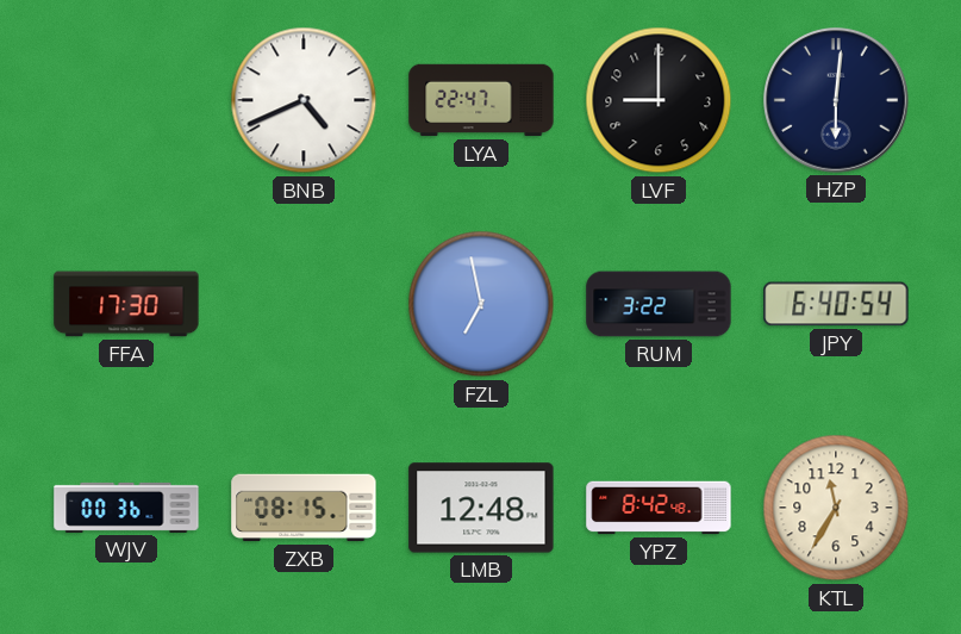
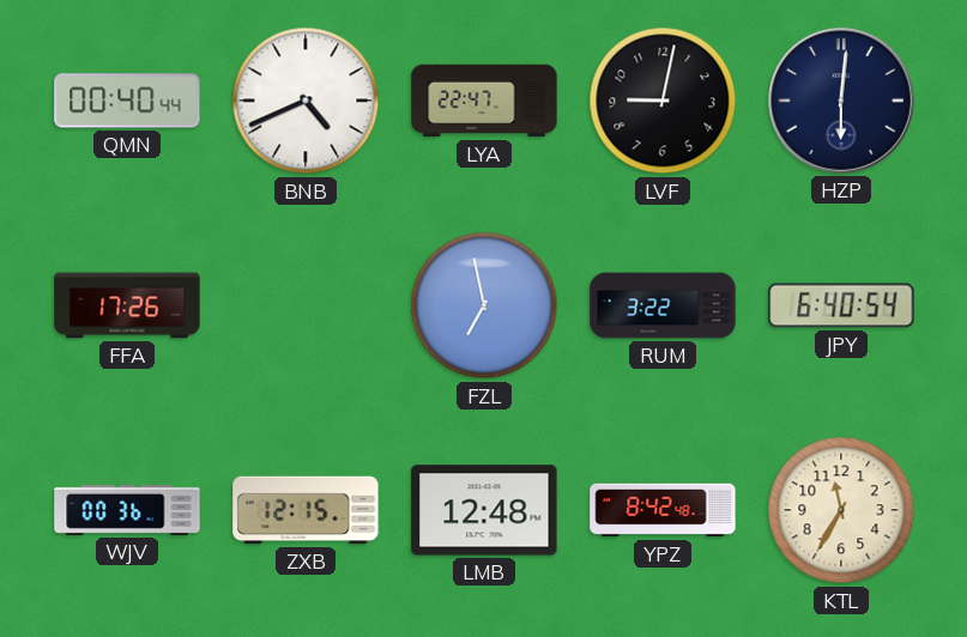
QMN: none -> 00:40
LVF: 9:00 -> 9:02
FFA: 17:30 -> 17:26
ZXB: 08:15 -> 12:15
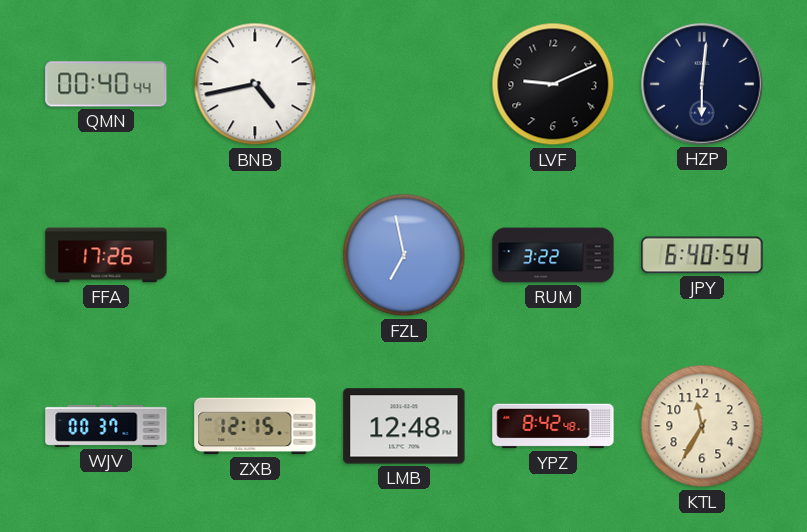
BNB: 4:41 -> 4:43
LYA: 22:47 -> none
LVF: 9:02 -> 9:11
WJV: 00:36 -> 00:37
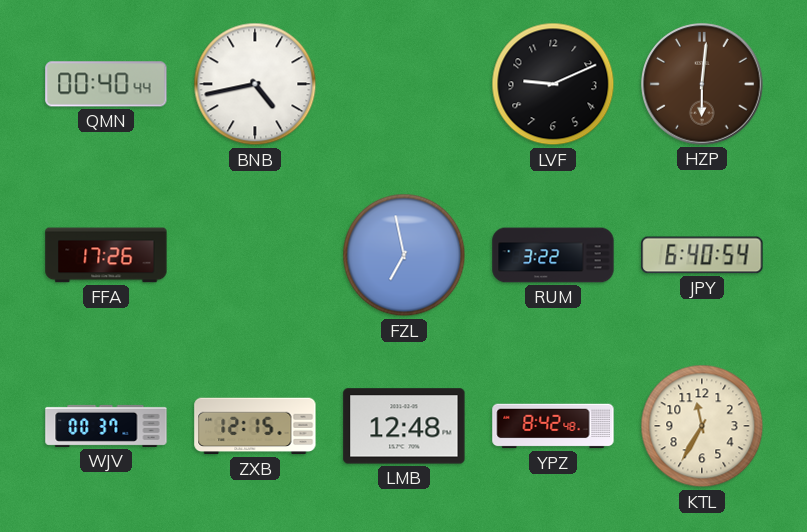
HZP dial: navy -> brown
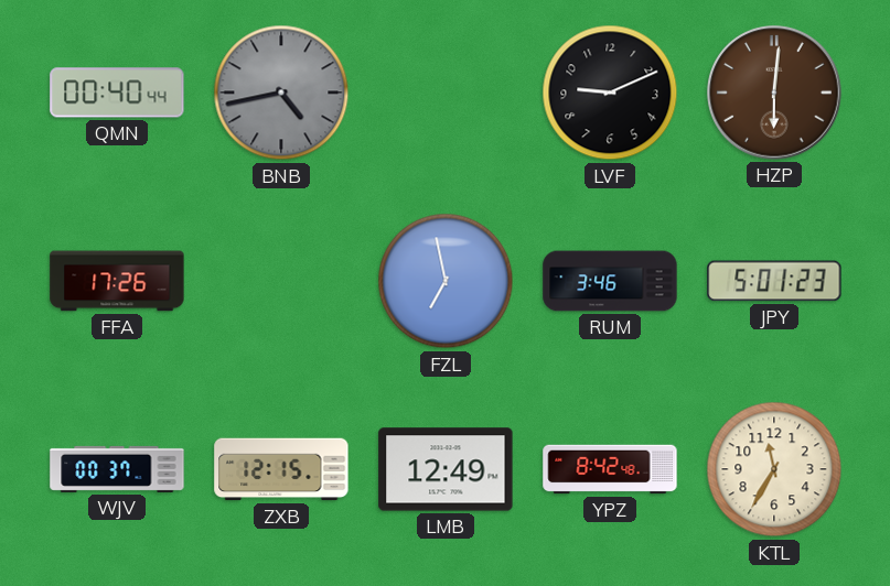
BNB dial: white -> grey
RUM: 3:22 -> 3:46
JPY: 6:40 -> 5:01
LMB: 12:48 -> 12:49
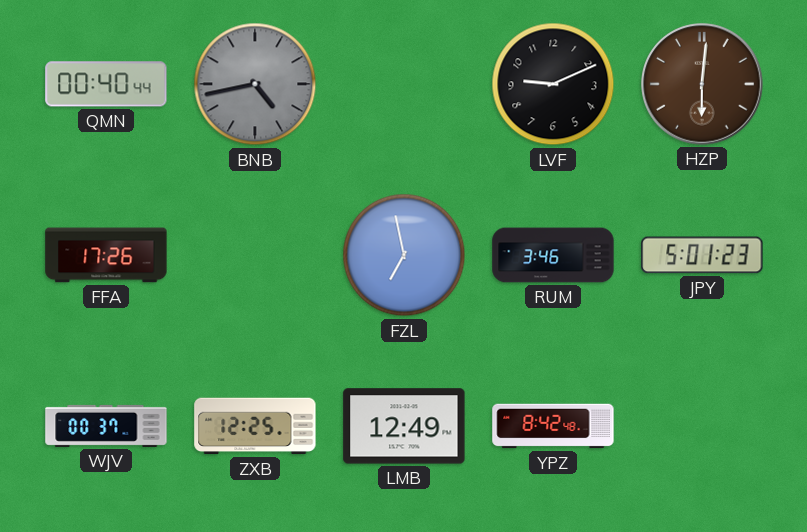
ZXB: 12:15 -> 12:25
KTL: 11:35 -> none
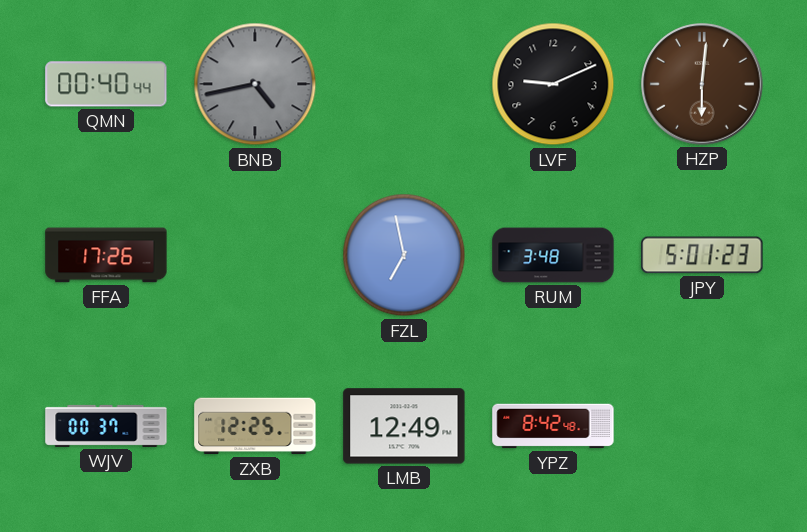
RUM: 3:46 -> 3:48
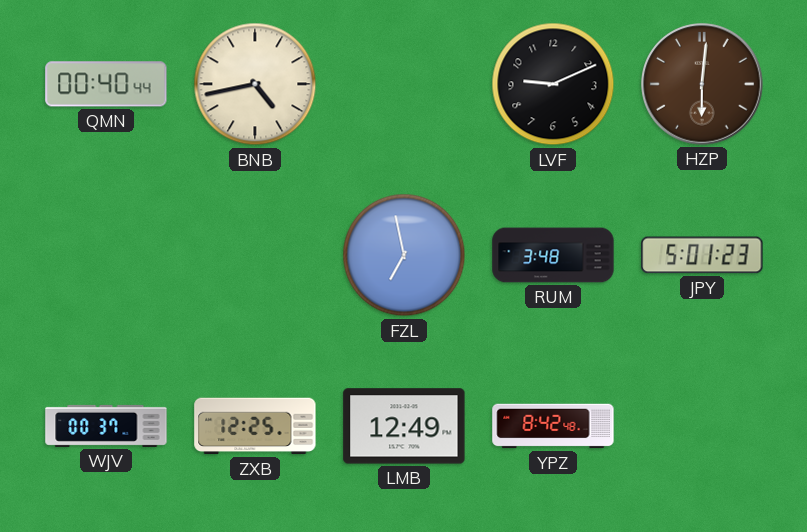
BNB dial: grey -> cream
FFA: 17:26 -> none
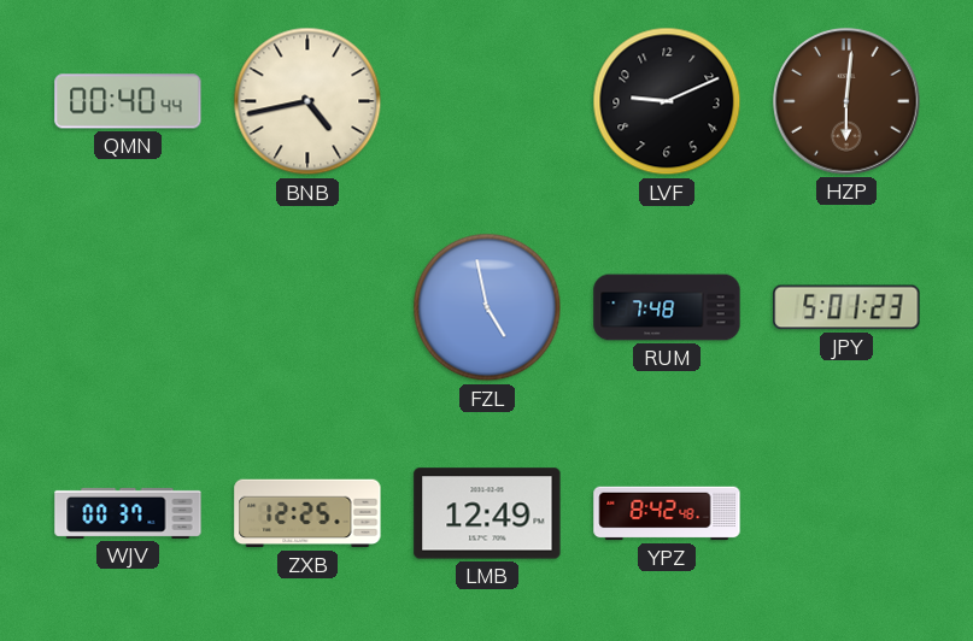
FZL: 6:58 -> 4:58
RUM: 3:48 -> 7:48
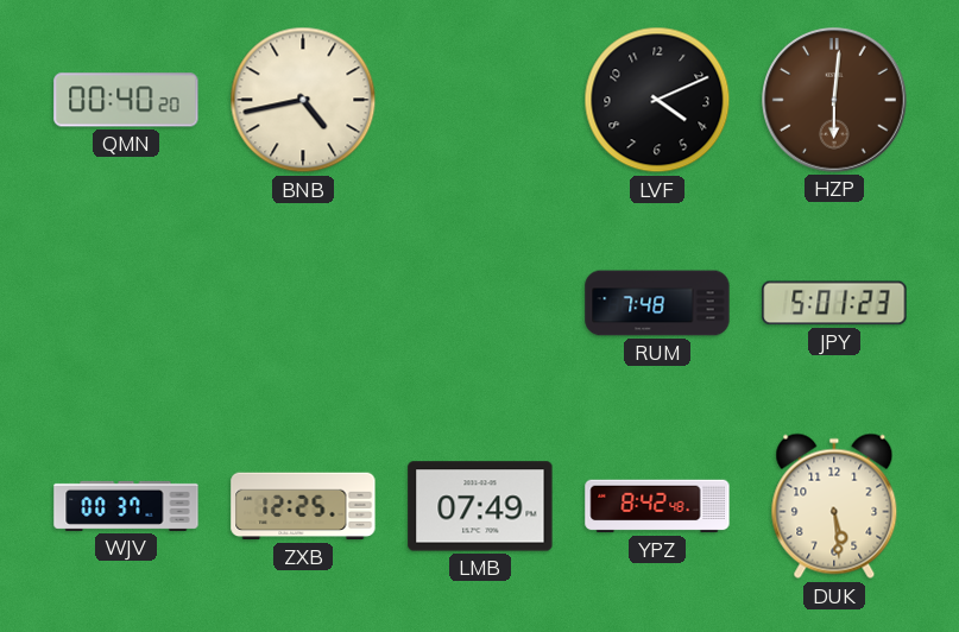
QMN: 00:40:44 -> 00:40:20
LVF: 9:11 -> 4:11
FZL: 4:58 -> none
LMB: 12:49 -> 07:49
DUK: none -> 5:29
